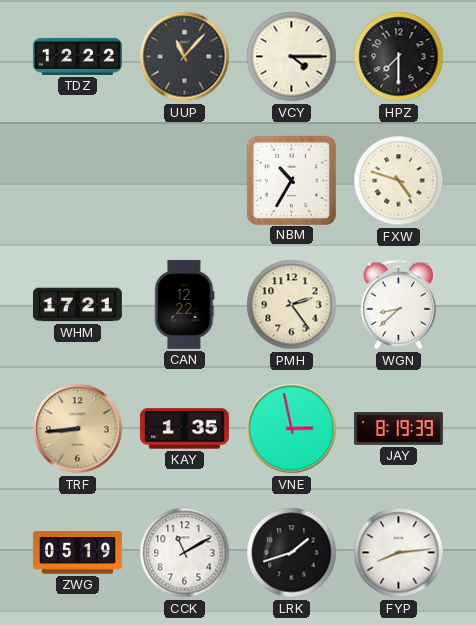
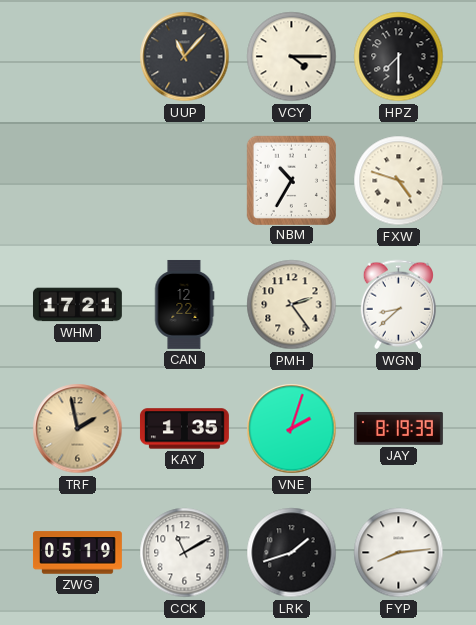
TDZ: 12:22 -> none
TRF: 8:44 -> 1:58
VNE: 2:58 -> 2:03
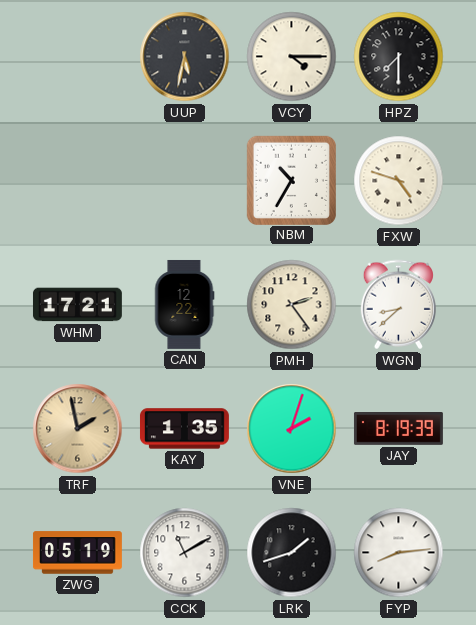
UUP: 11:07 -> 5:32
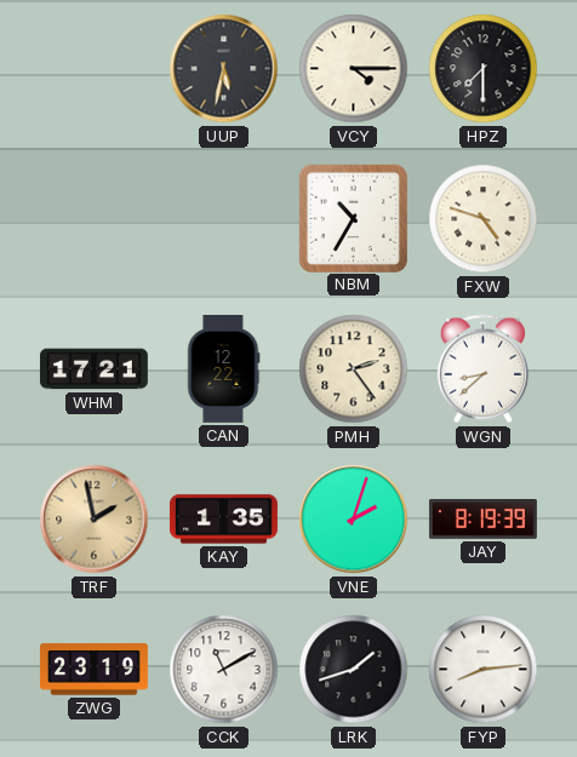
ZWG: 05:19 -> 23:19
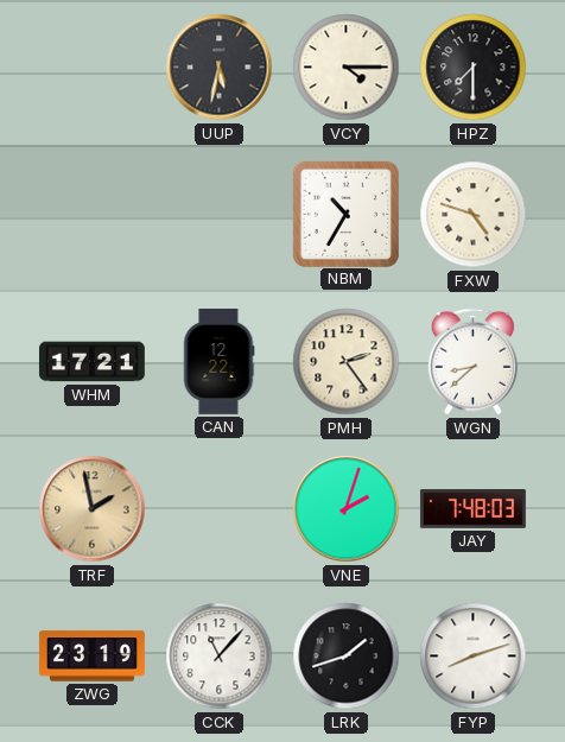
KAY: 1:35 -> none
JAY: 8:19 -> 7:48
CCK: 11:10 -> 11:07
FYP: 8:14 -> 8:12
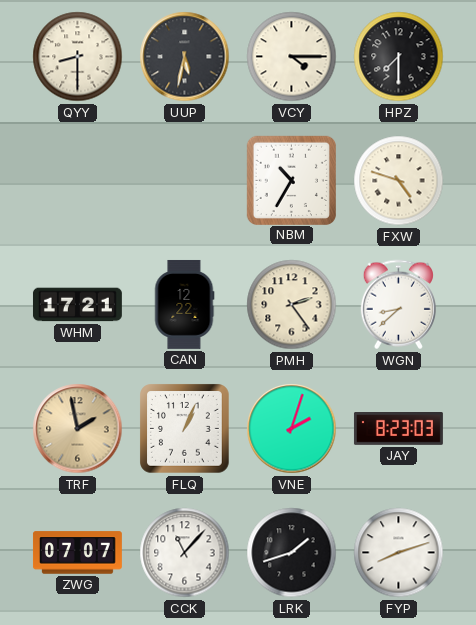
QYY: none -> 8:30
FLQ: none -> 1:04
JAY: 7:48 -> 8:23
ZWG: 23:19 -> 07:07
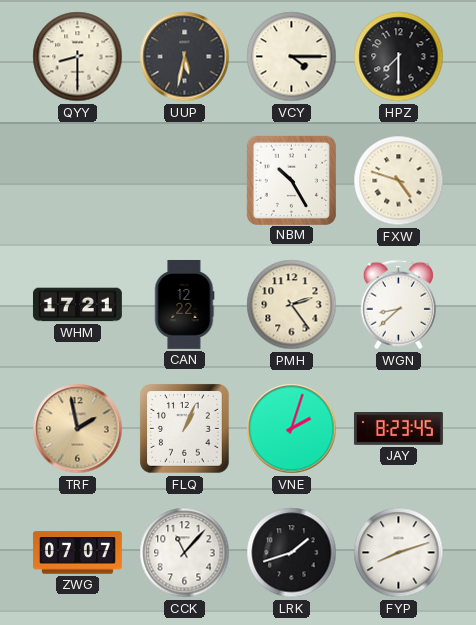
NBM: 10:35 -> 10:25
JAY: 8:23:03 -> 8:23:45
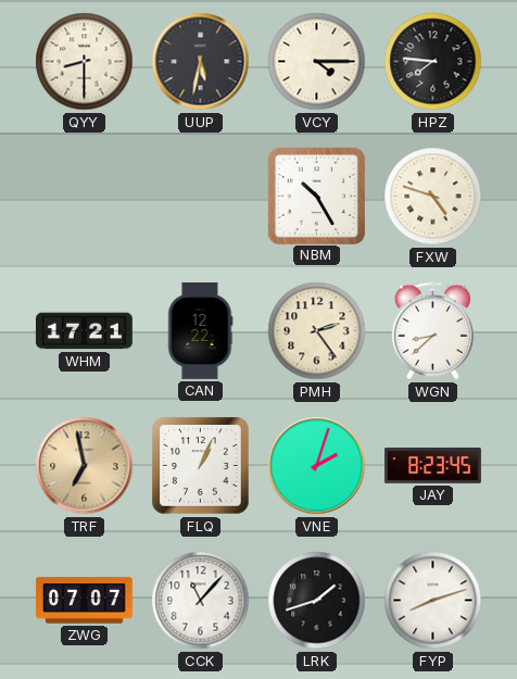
HPZ: 7:30 -> 7:46
TRF: 1:58 -> 6:58
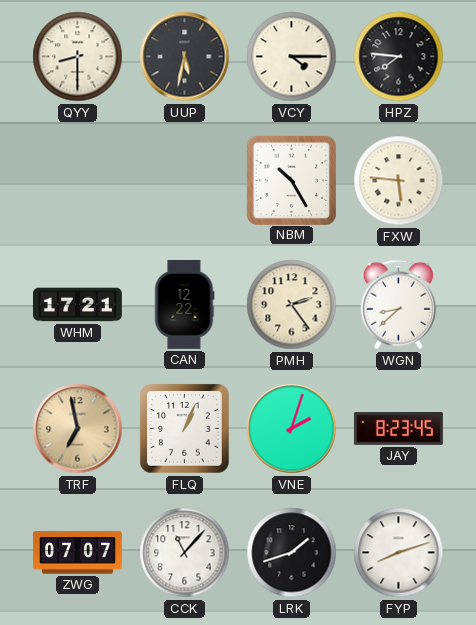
FXW: 4:48 -> 5:46
